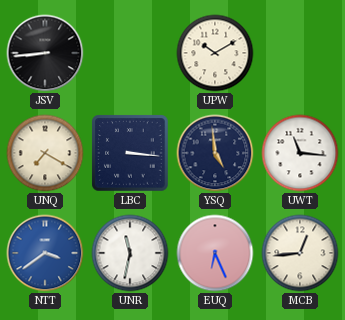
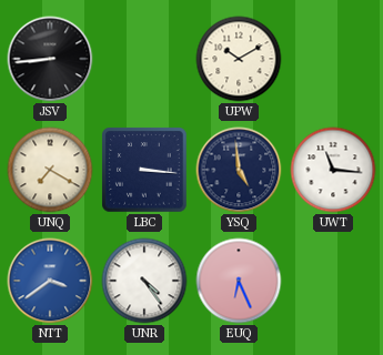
UNR: 11:32 -> 4:24
MCB: 12:44 -> none
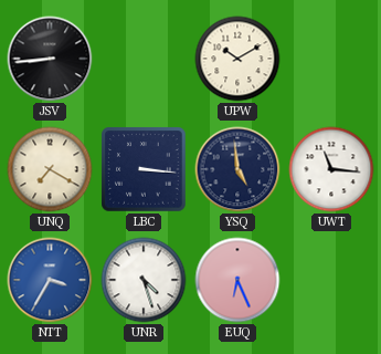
NTT: 3:39 -> 3:35
UNR: 4:24 -> 4:27
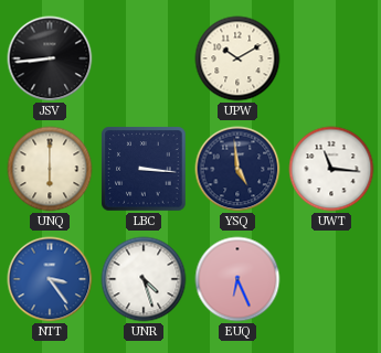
UNQ: 7:20 -> 6:00
NTT: 3:35 -> 3:24
